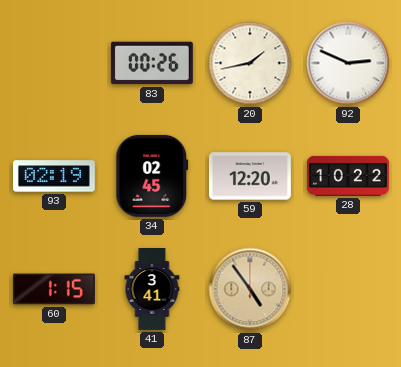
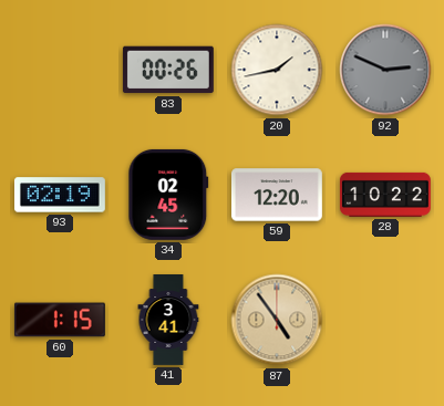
92 dial: white -> grey
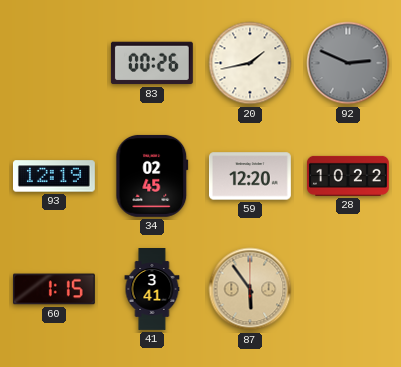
93: 02:19 -> 12:19
87: 4:54 -> 5:54
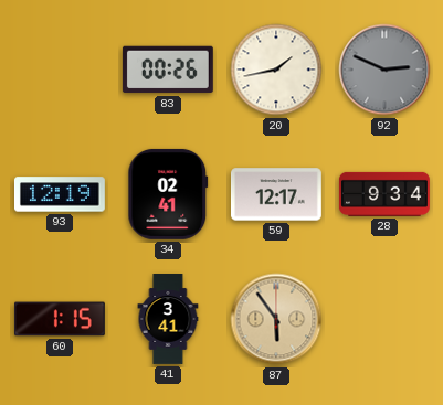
34: 02:45 -> 02:41
59: 12:20 -> 12:17
28: 10:22 -> 9:34
